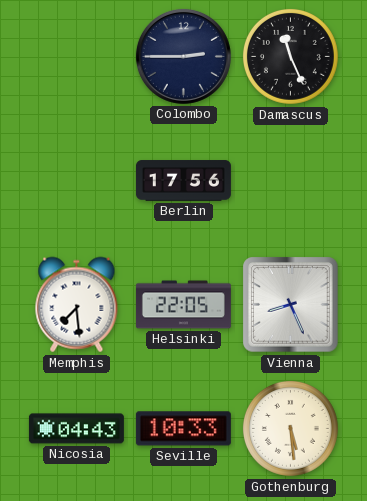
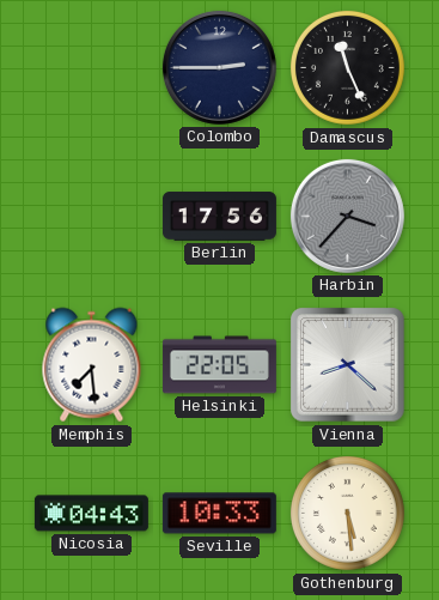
Harbin: none -> 3:37
Vienna: 8:26 -> 8:22
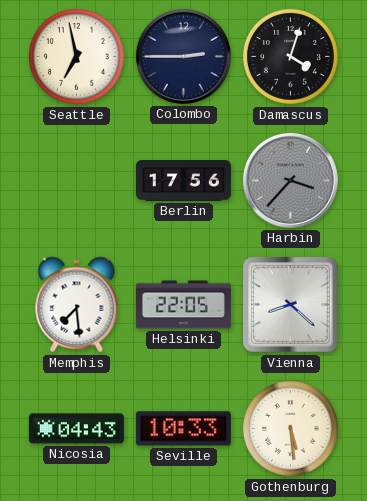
Seattle: none -> 6:58
Damascus: 11:26 -> 4:03
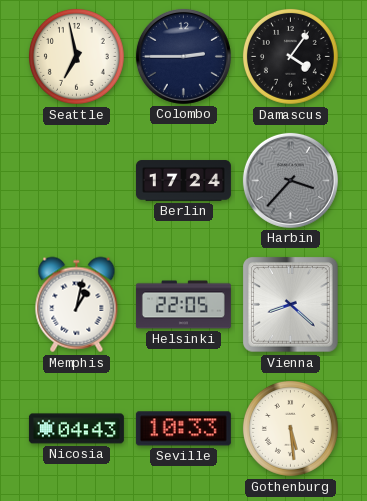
Damascus: 4:03 -> 4:06
Berlin: 17:56 -> 17:24
Memphis: 7:29 -> 1:02
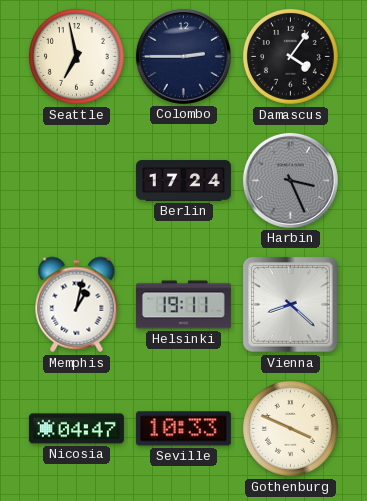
Harbin: 3:37 -> 3:26
Helsinki: 22:05 -> 19:11
Nicosia: 04:43 -> 04:47
Gothenburg: 5:29 -> 3:49
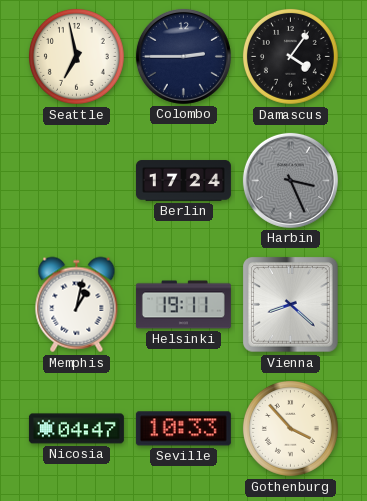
Gothenburg: 3:49 -> 3:53
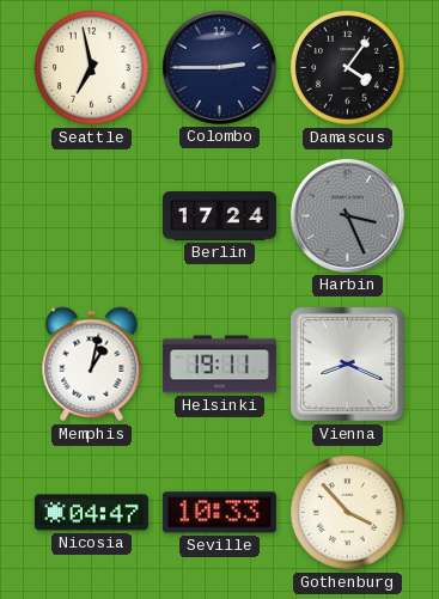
Vienna: 8:22 -> 8:19
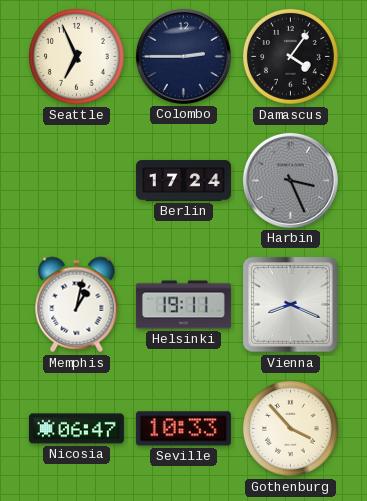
Seattle: 6:58 -> 6:56
Nicosia: 04:47 -> 06:47
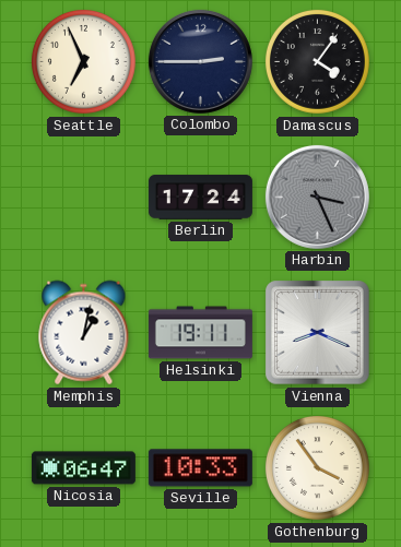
Gothenburg: 3:53 -> 3:54
